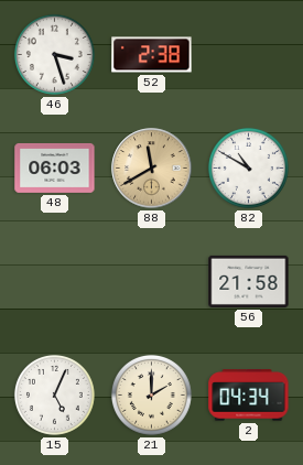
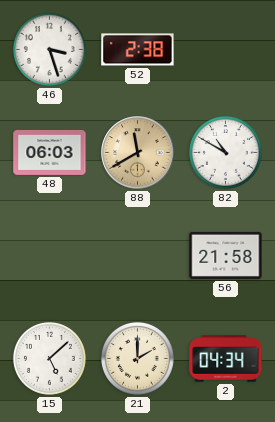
15: 5:04 -> 5:08
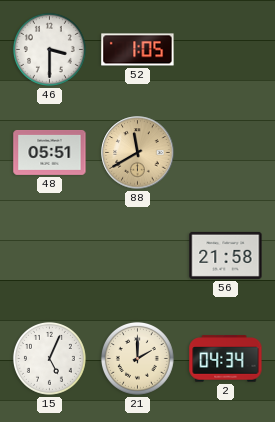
46: 3:27 -> 3:30
52: 2:38 -> 1:05
48: 06:03 -> 05:51
82: 10:50 -> none
15: 5:08 -> 5:04
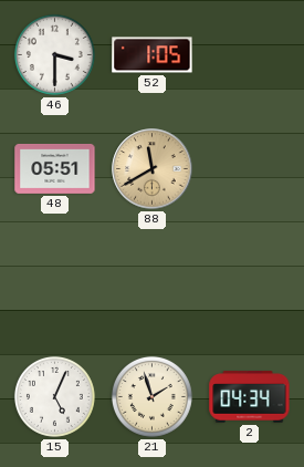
56: 21:58 -> none
21: 2:00 -> 1:57
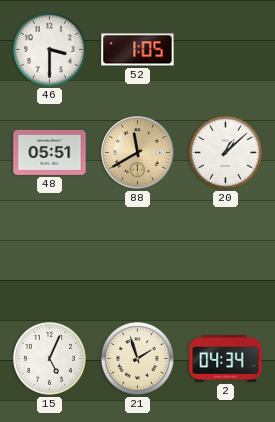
20: none -> 1:08
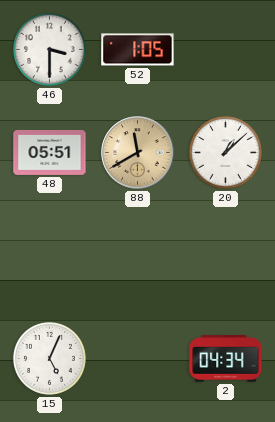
21: 1:57 -> none
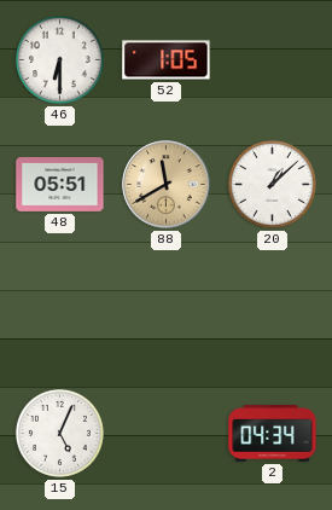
46: 3:30 -> 6:30
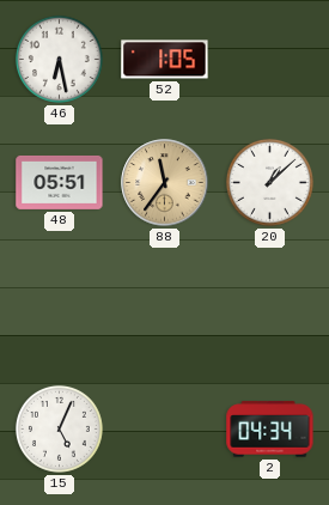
46: 6:30 -> 6:28
88: 11:40 -> 11:36
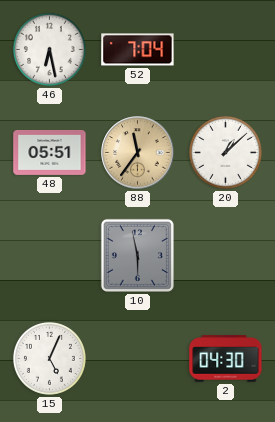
52: 1:05 -> 7:04
10: none -> 5:58
2: 04:34 -> 04:30
